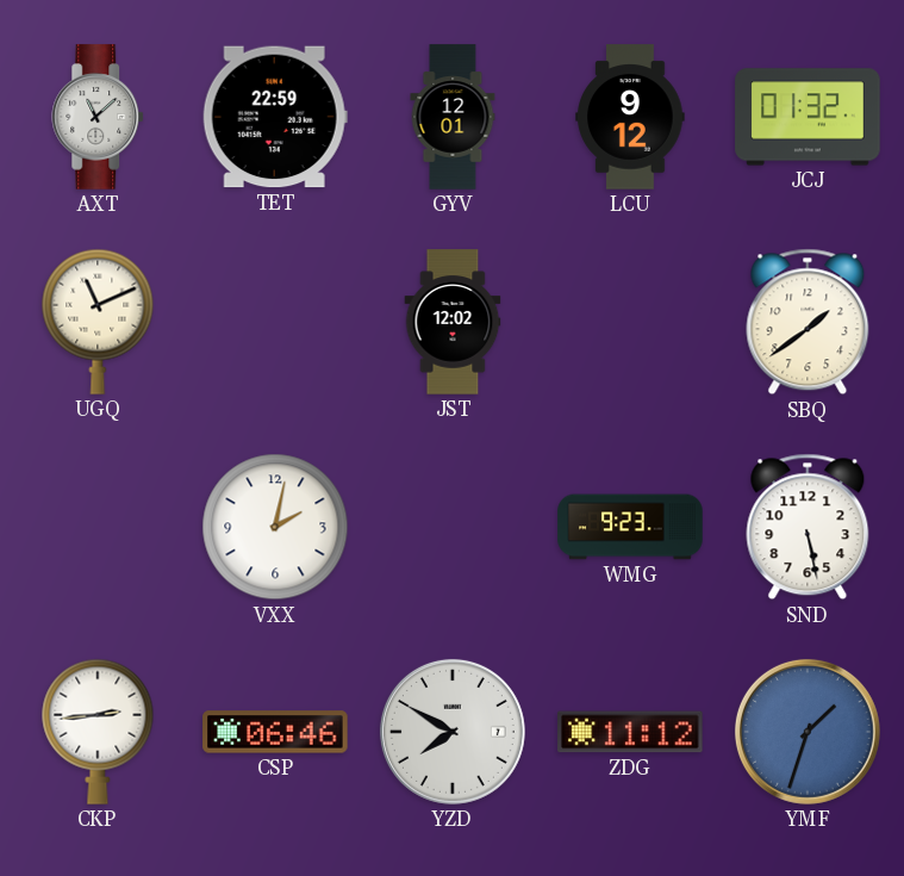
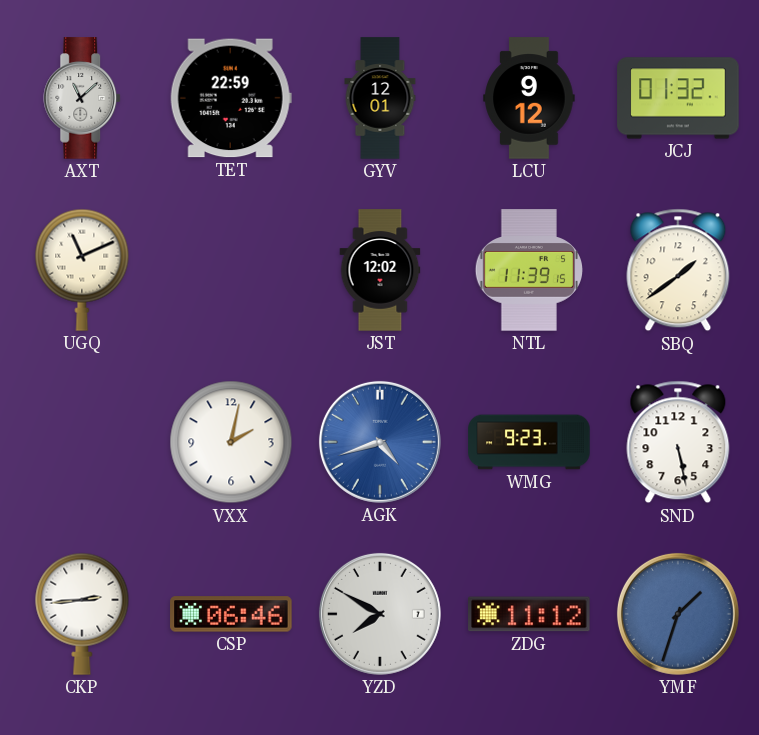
NTL: none -> 11:39
AGK: none -> 4:42
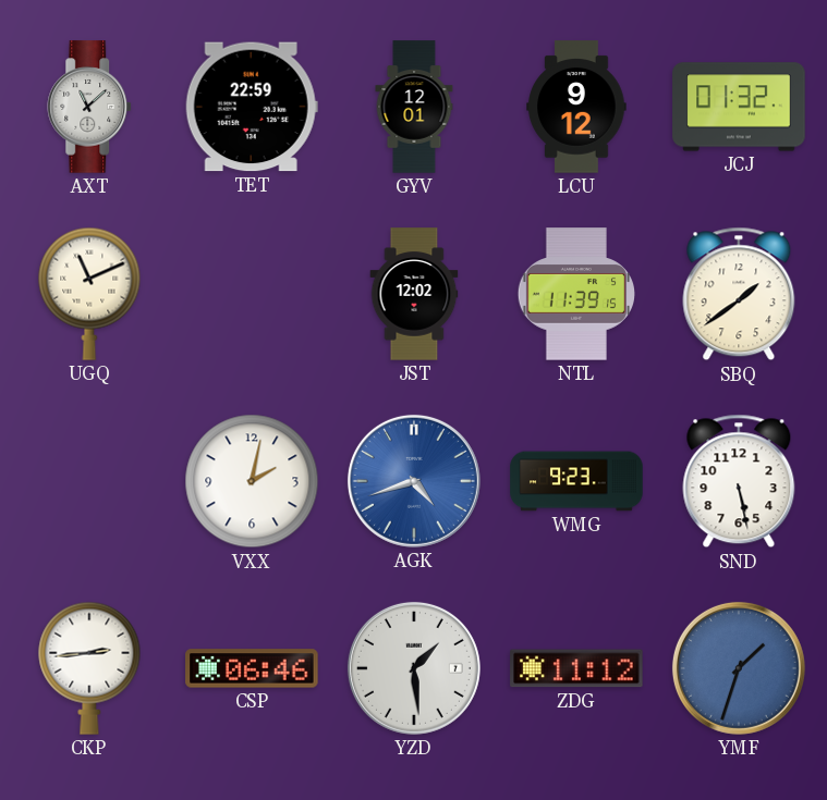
YZD: 7:50 -> 1:29
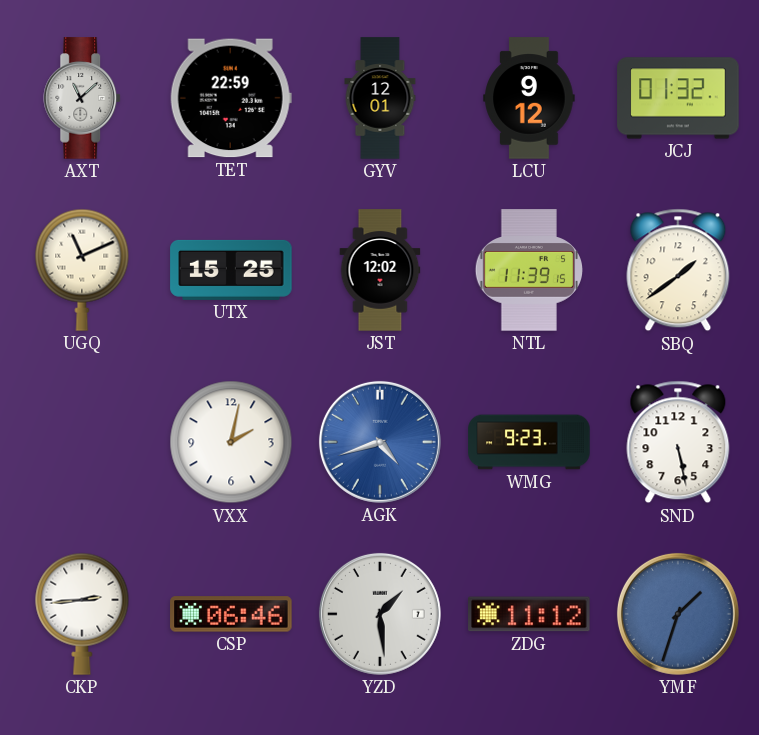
UTX: none -> 15:25
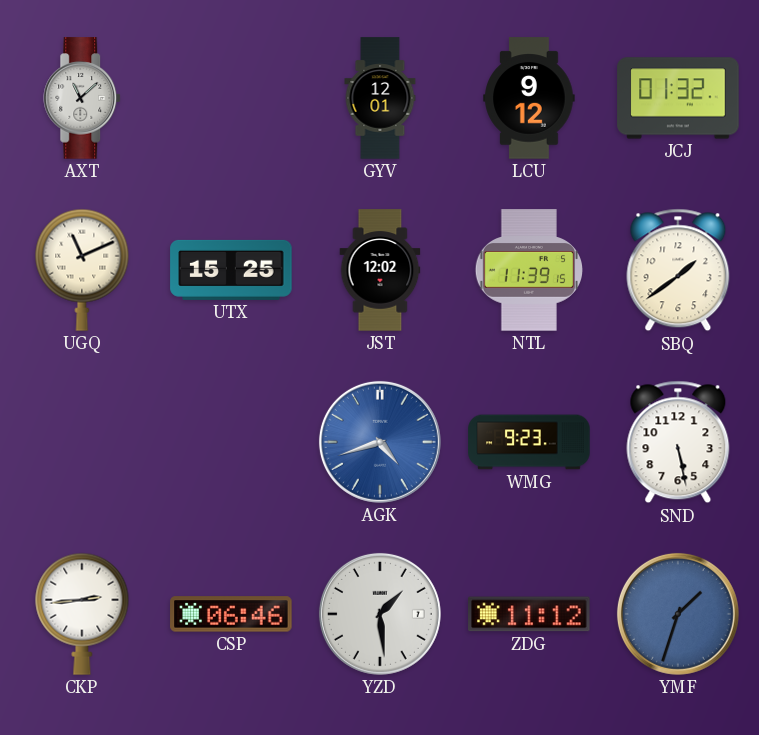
TET: 22:59 -> none
VXX: 2:02 -> none
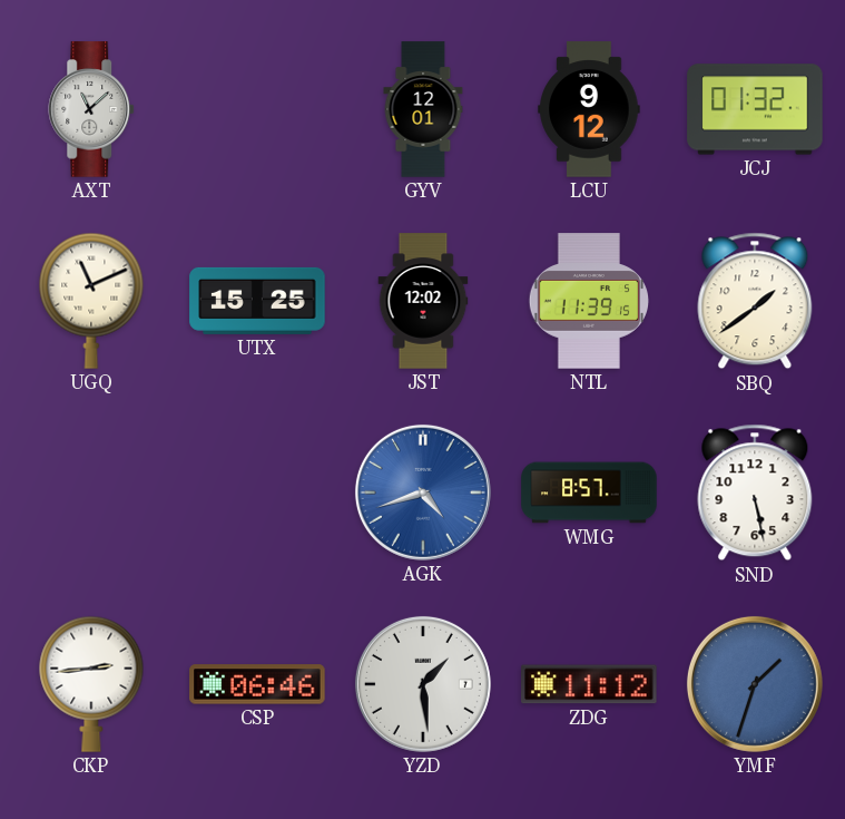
WMG: 9:23 -> 8:57
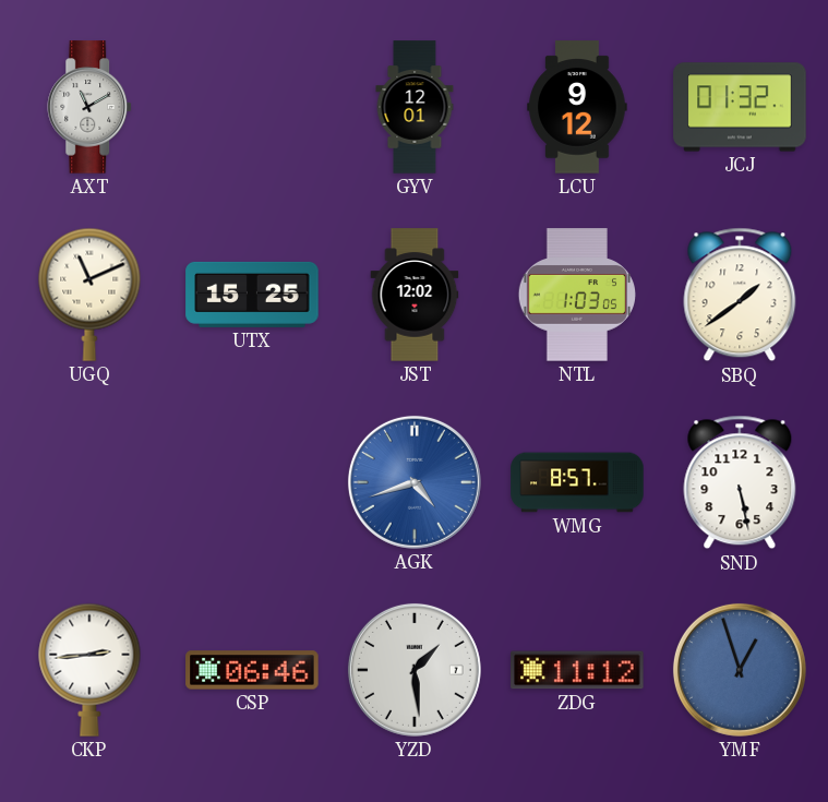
AXT: 11:08 -> 11:10
NTL: 11:39 -> 1:03
YMF: 1:33 -> 12:57
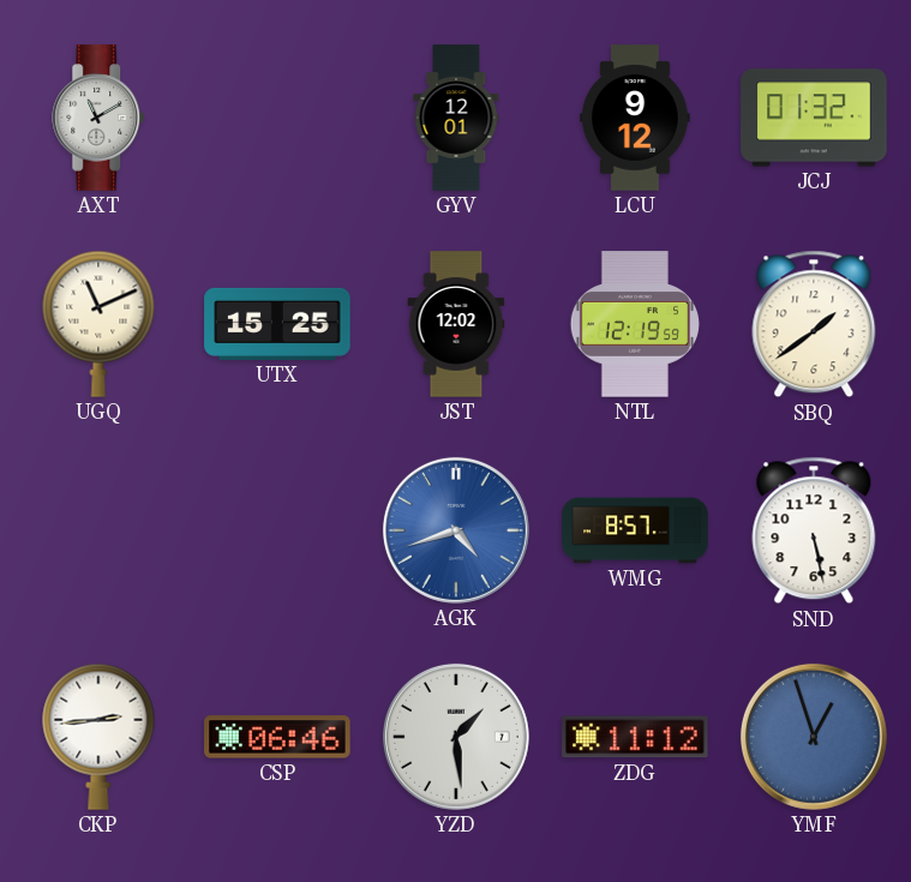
NTL: 1:03 -> 12:19
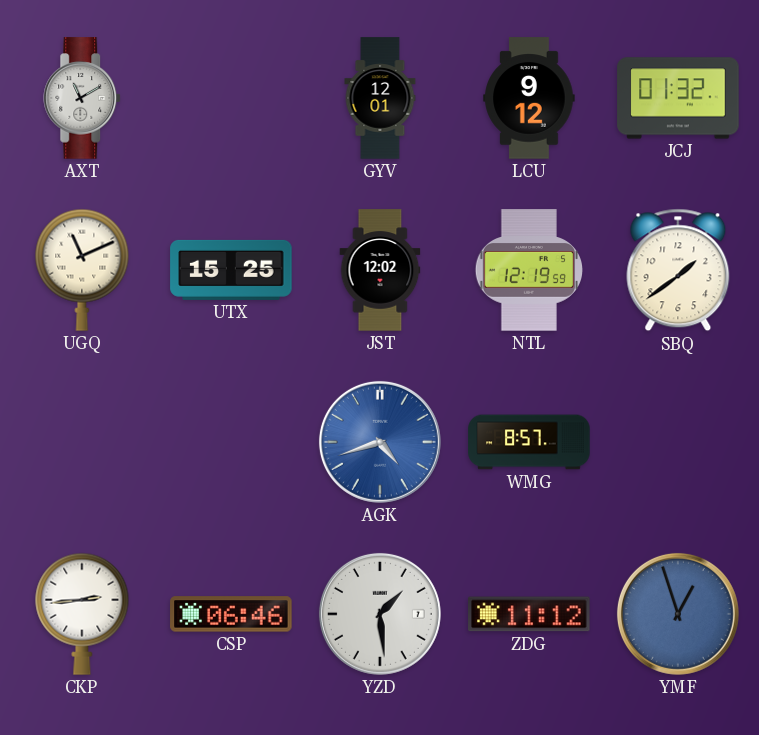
SND: 5:28 -> none
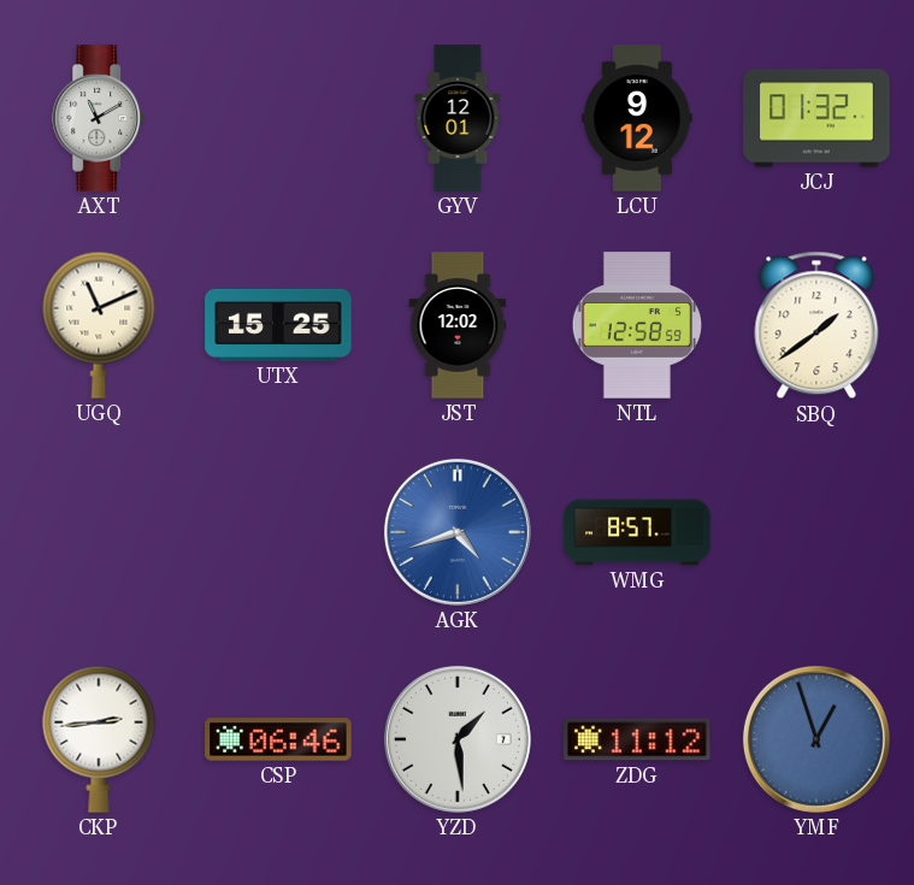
NTL: 12:19 -> 12:58
